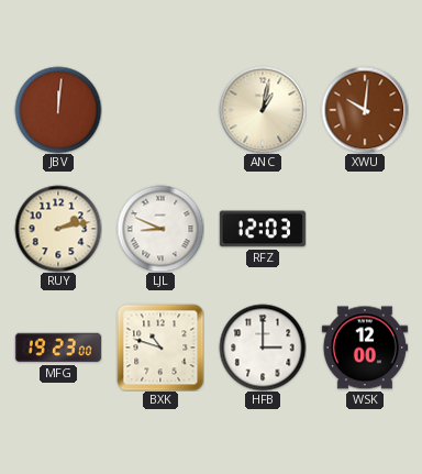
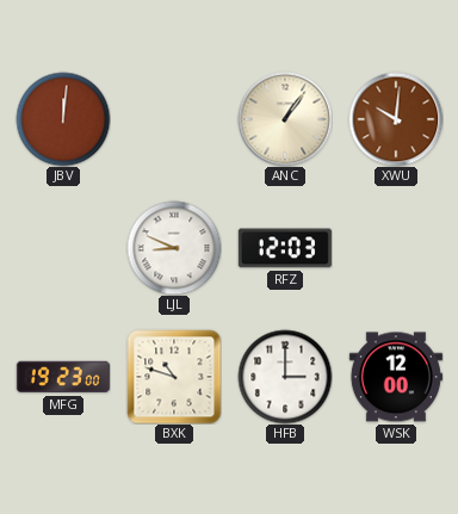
ANC: 1:02 -> 1:06
RUY: 2:13 -> none
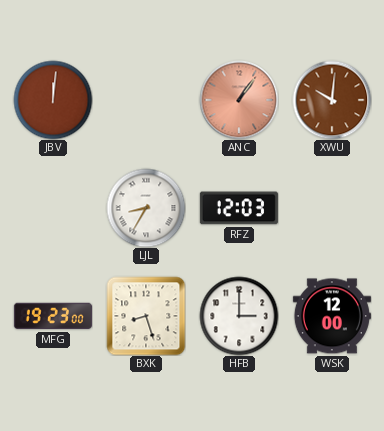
ANC dial: cream -> salmon
LJL: 8:49 -> 8:35
BXK: 10:48 -> 8:27
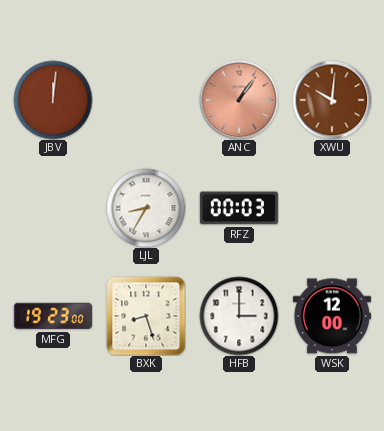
RFZ: 12:03 -> 00:03
